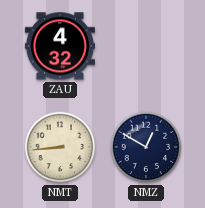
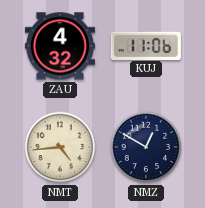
KUJ: none -> 11:06
NMT: 8:44 -> 4:44
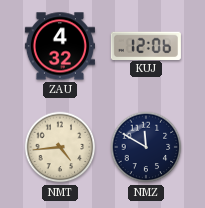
KUJ: 11:06 -> 12:06
NMZ: 12:50 -> 11:50
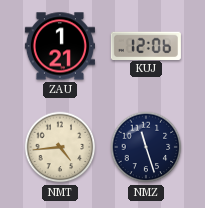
ZAU: 4:32 -> 1:21
NMZ: 11:50 -> 11:27
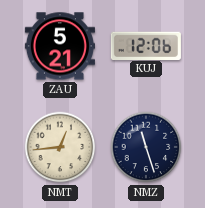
ZAU: 1:21 -> 5:21
NMT: 4:44 -> 12:44
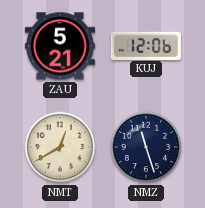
NMT: 12:44 -> 12:40
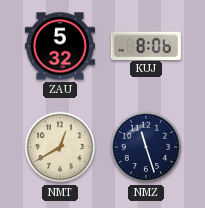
ZAU: 5:21 -> 5:32
KUJ: 12:06 -> 8:06
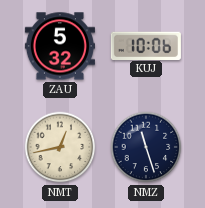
KUJ: 8:06 -> 10:06
NMT: 12:40 -> 12:43
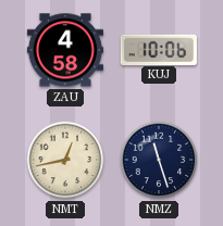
ZAU: 5:32 -> 4:58
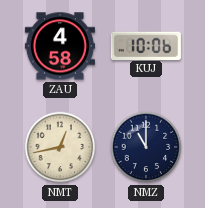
NMZ: 11:27 -> 11:00
